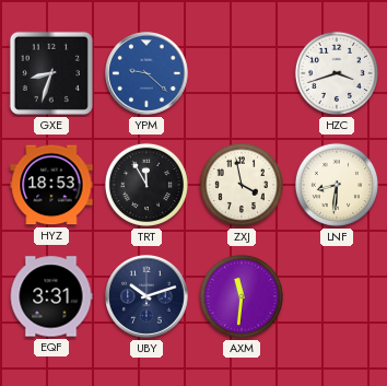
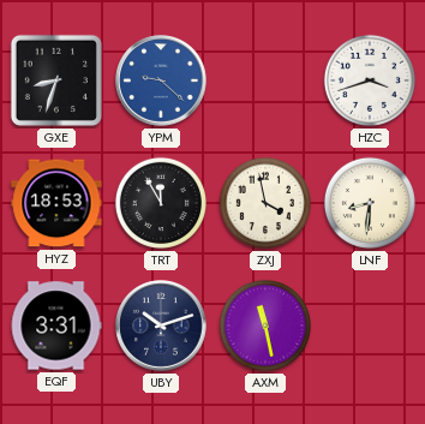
AXM: 11:31 -> 11:28
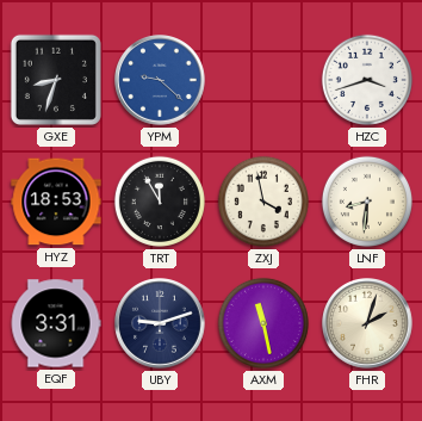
UBY: 10:12 -> 9:12
FHR: none -> 2:03
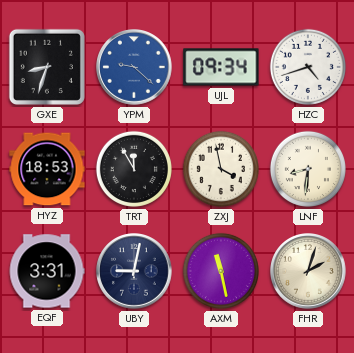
UJL: none -> 09:34
HZC: 3:42 -> 4:42
UBY: 9:12 -> 9:02
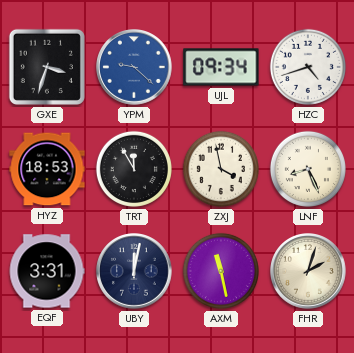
GXE: 8:33 -> 3:33
LNF: 8:31 -> 8:26
UBY: 9:02 -> 12:02
